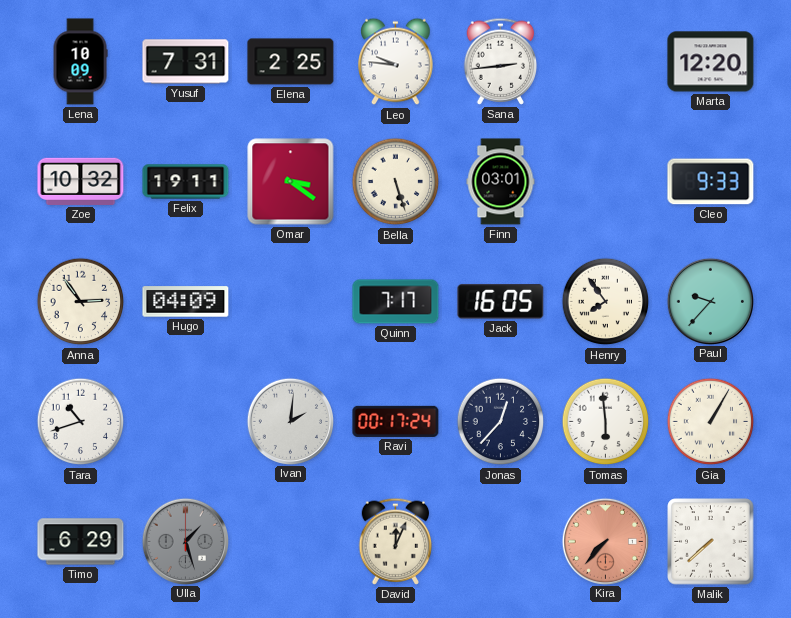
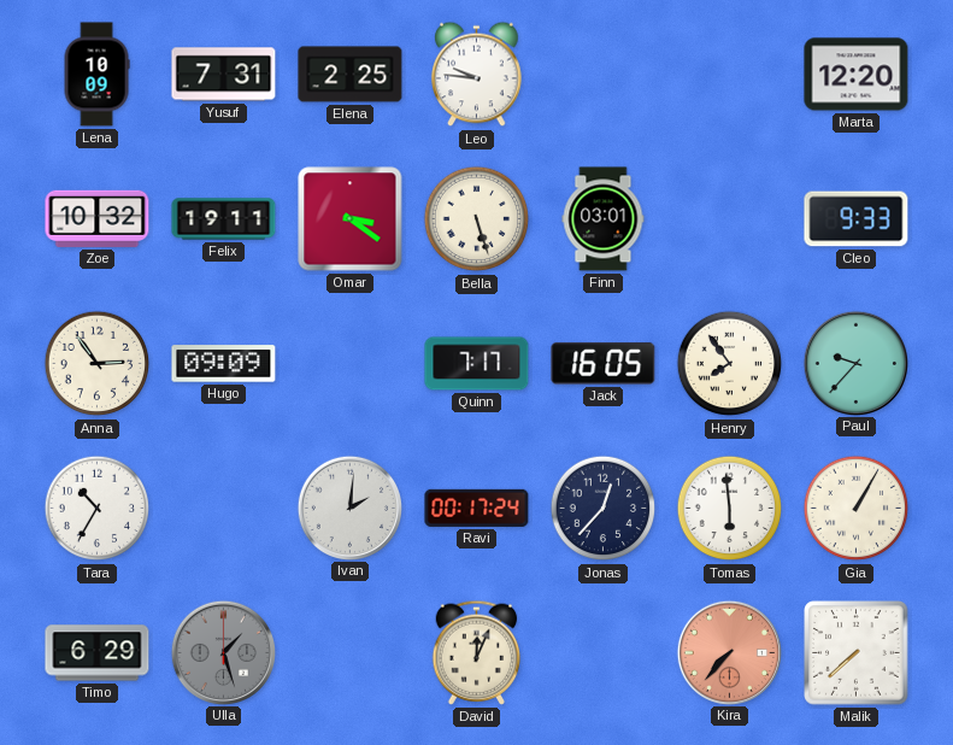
Sana: 2:44 -> none
Hugo: 04:09 -> 09:09
Tara: 10:42 -> 10:35
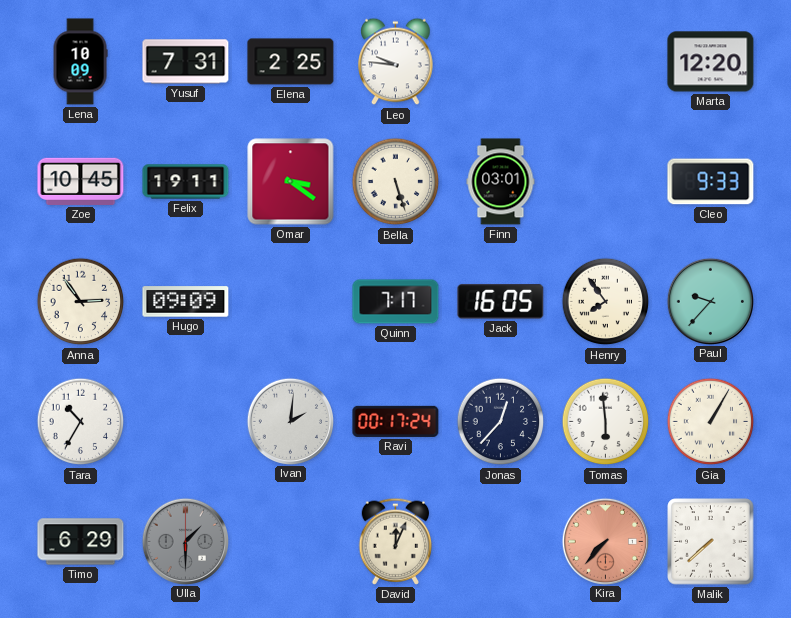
Zoe: 10:32 -> 10:45
Ulla: 1:27 -> 1:30
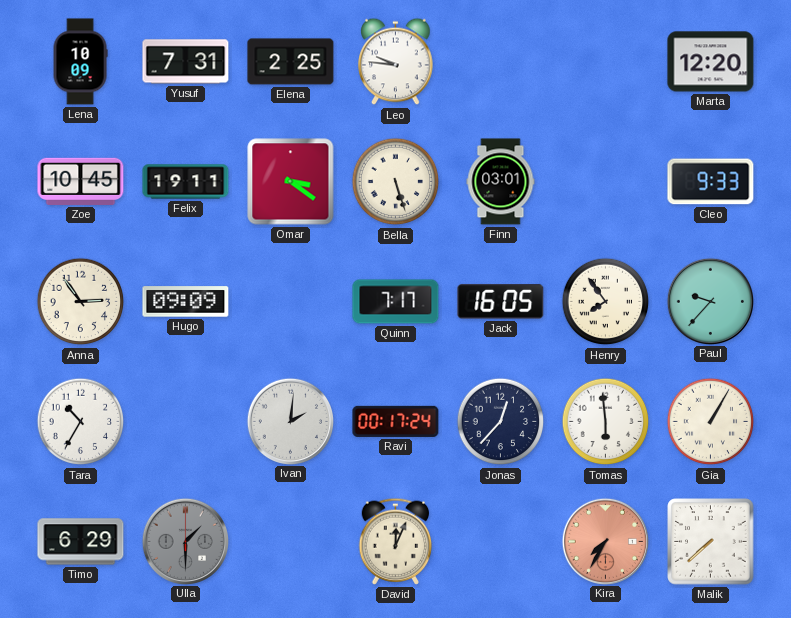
Kira: 7:37 -> 7:35
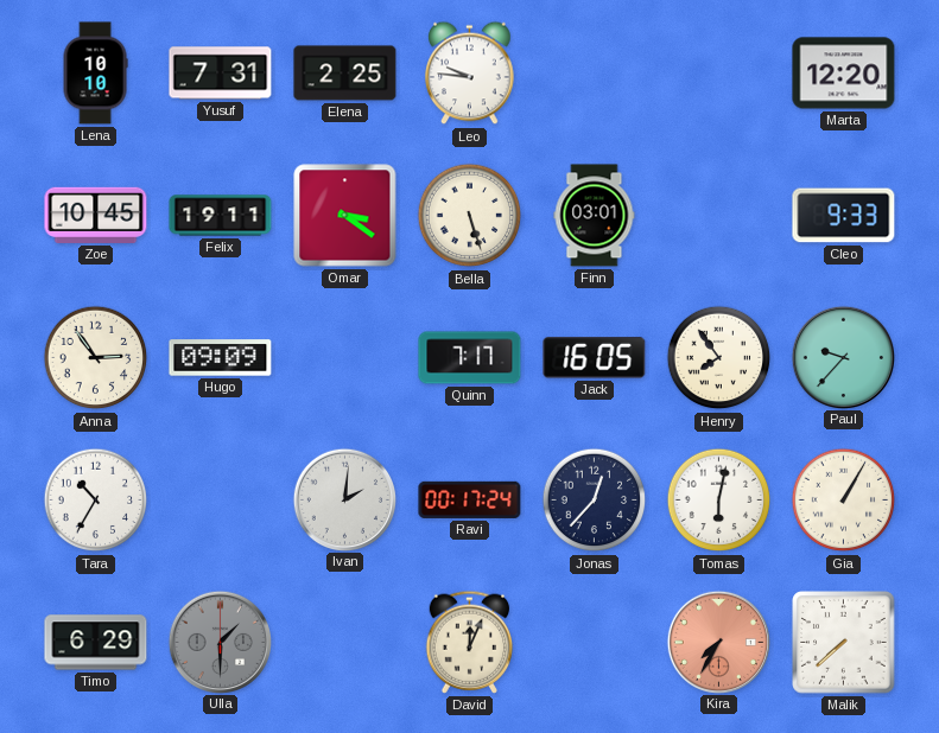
Lena: 10:09 -> 10:10
Tomas: 5:59 -> 6:02
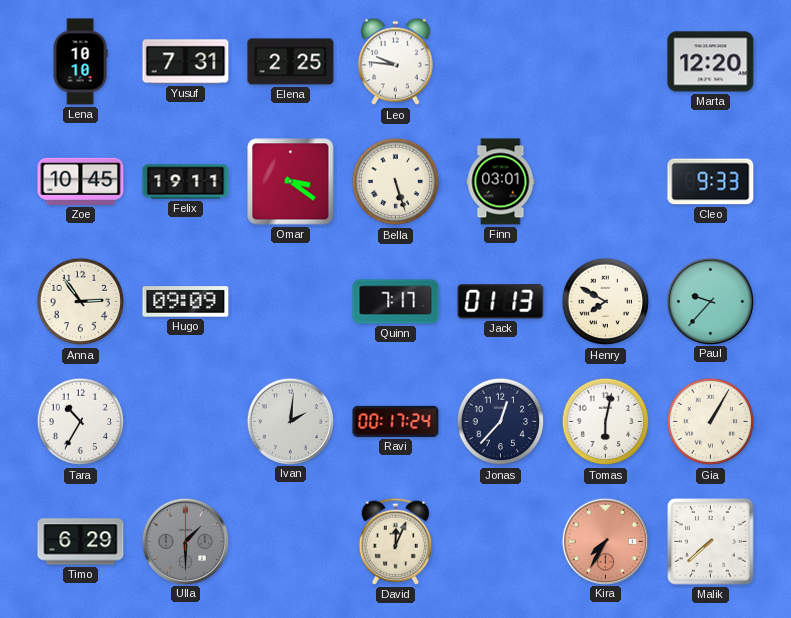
Jack: 16:05 -> 01:13
Henry: 7:54 -> 7:50
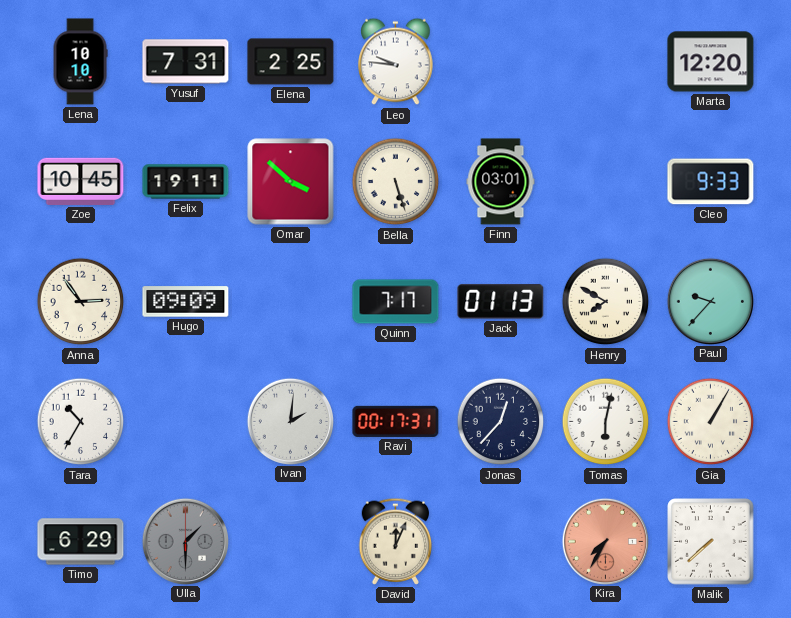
Omar: 3:21 -> 3:52
Ravi: 00:17:24 -> 00:17:31
